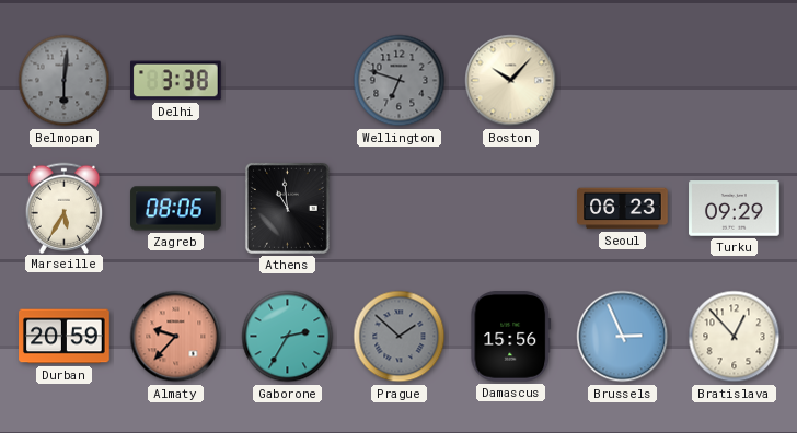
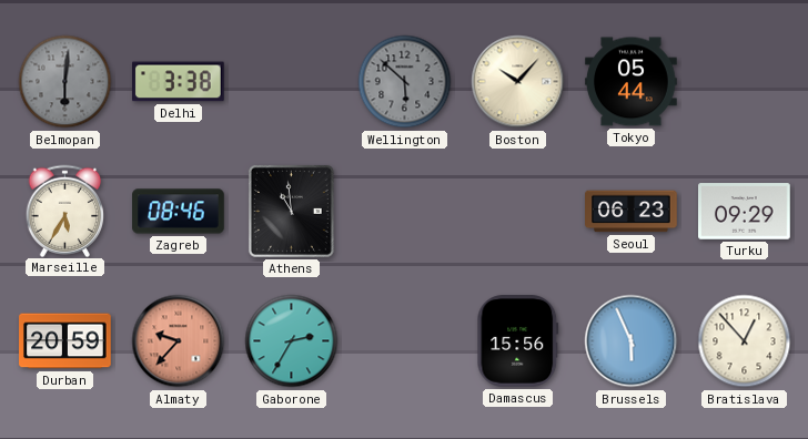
Wellington: 6:48 -> 5:52
Tokyo: none -> 05:44
Zagreb: 08:06 -> 08:46
Prague: 1:52 -> none
Brussels: 2:56 -> 5:56
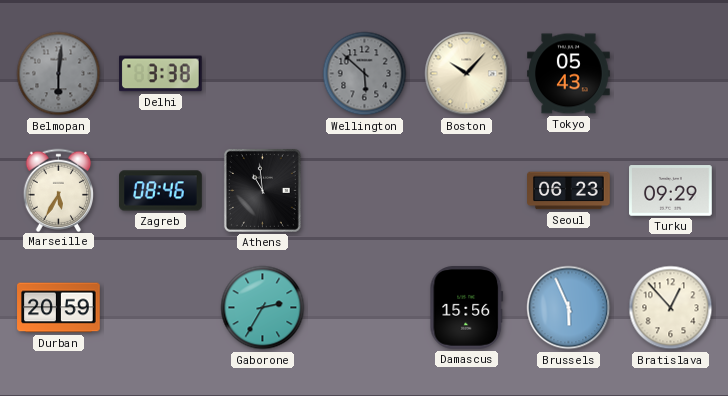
Tokyo: 05:44 -> 05:43
Almaty: 9:37 -> none
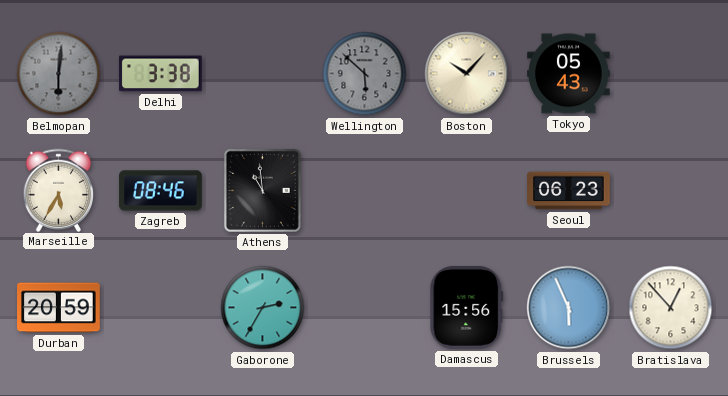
Turku: 09:29 -> none
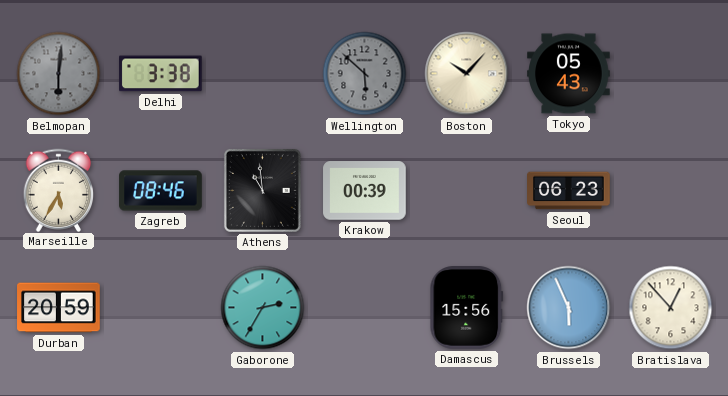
Krakow: none -> 00:39
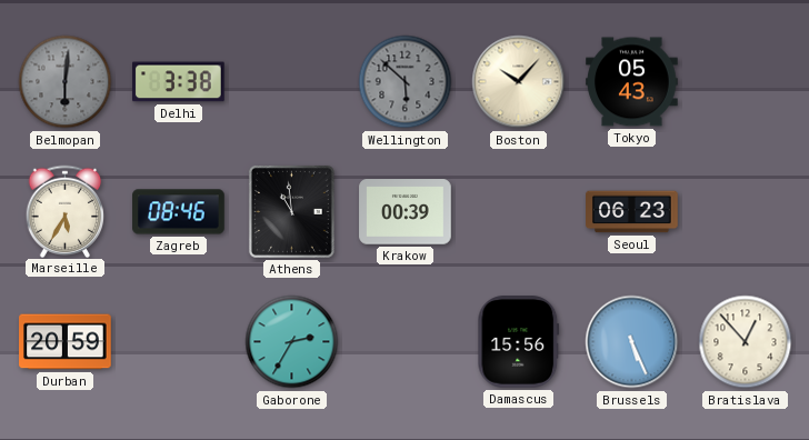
Brussels: 5:56 -> 5:26
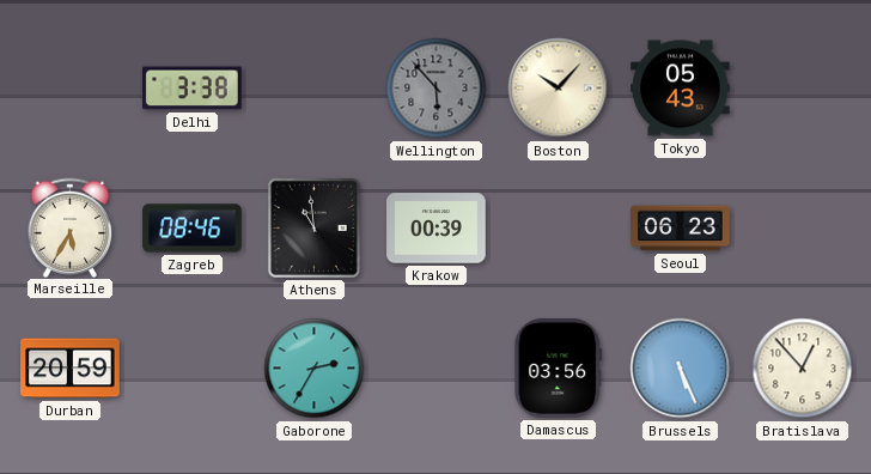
Belmopan: 6:01 -> none
Wellington: 5:52 -> 5:53
Damascus: 15:56 -> 03:56
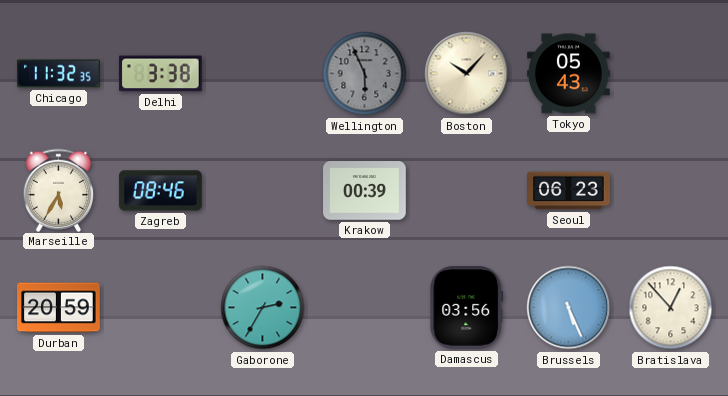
Chicago: none -> 11:32
Wellington: 5:53 -> 5:56
Athens: 10:59 -> none
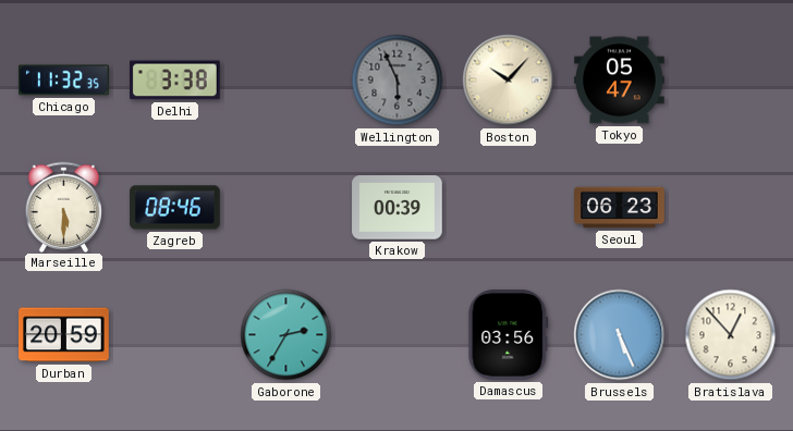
Tokyo: 05:43 -> 05:47
Marseille: 5:35 -> 5:30
